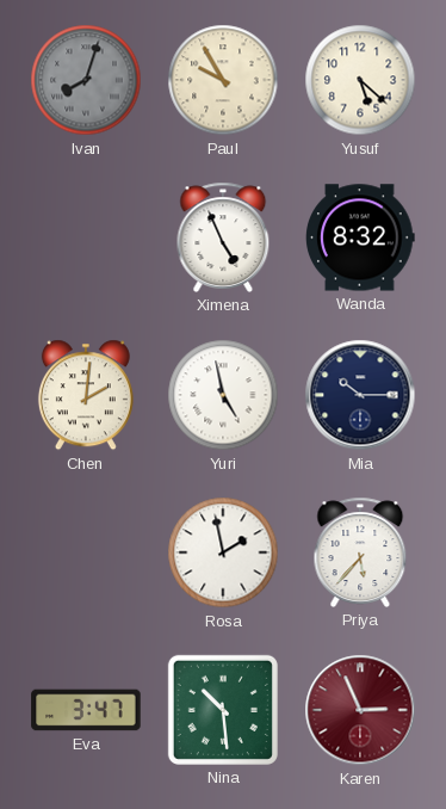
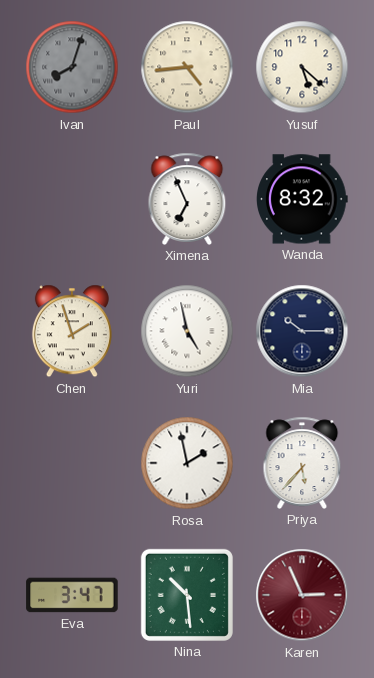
Paul: 9:55 -> 4:44
Ximena: 4:56 -> 6:56
Chen: 2:01 -> 1:57
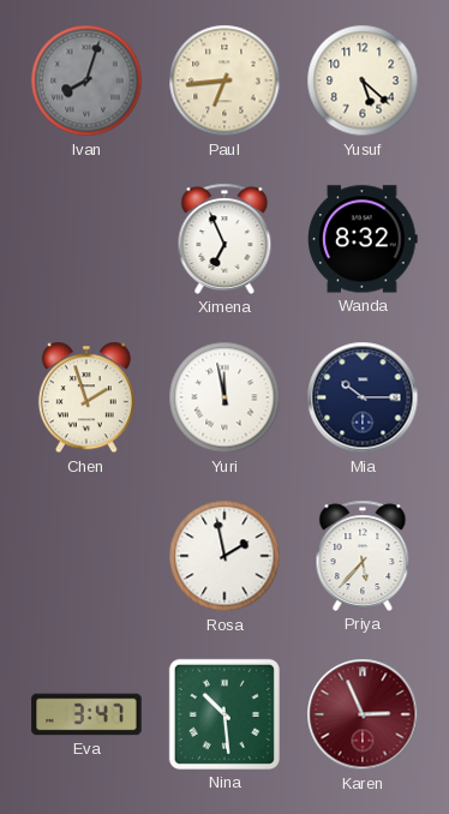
Paul: 4:44 -> 6:44
Yuri: 4:58 -> 11:58
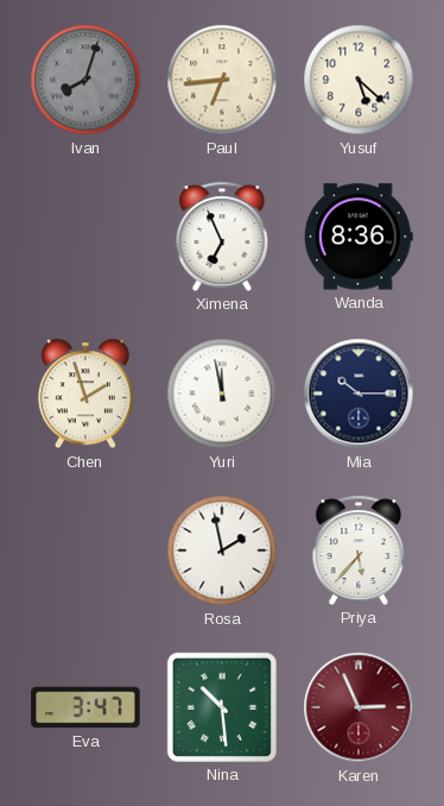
Wanda: 8:32 -> 8:36
